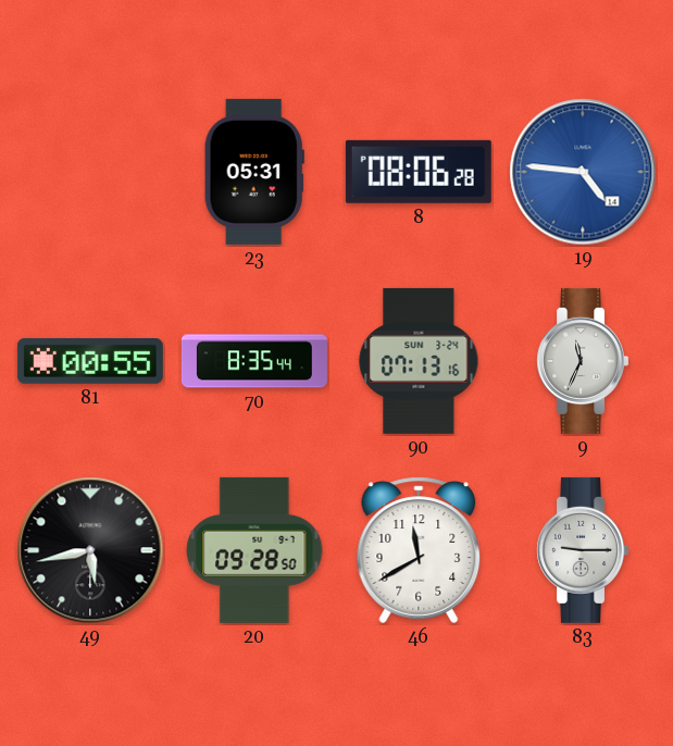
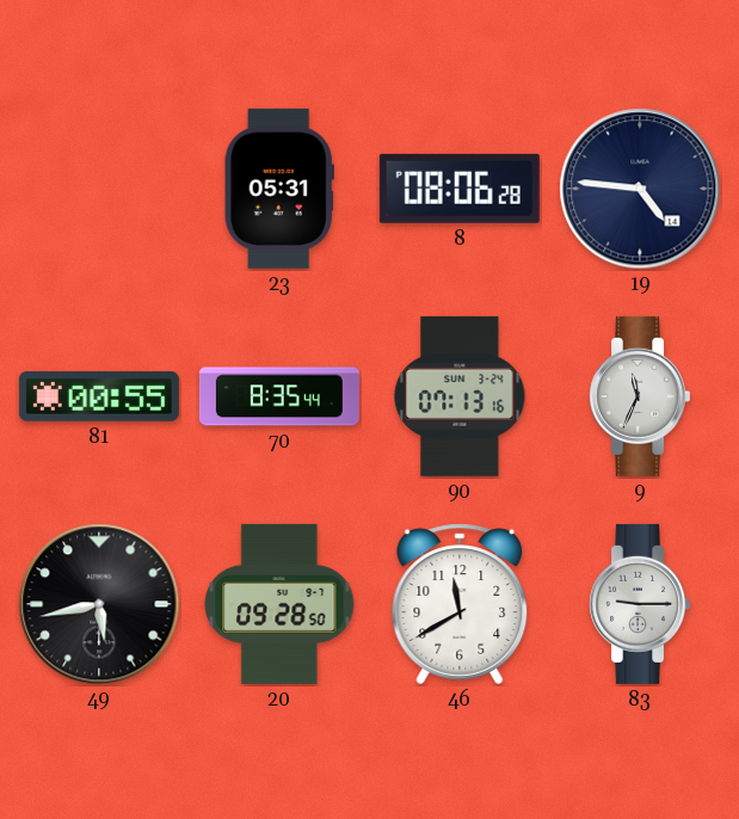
19 dial: blue -> navy
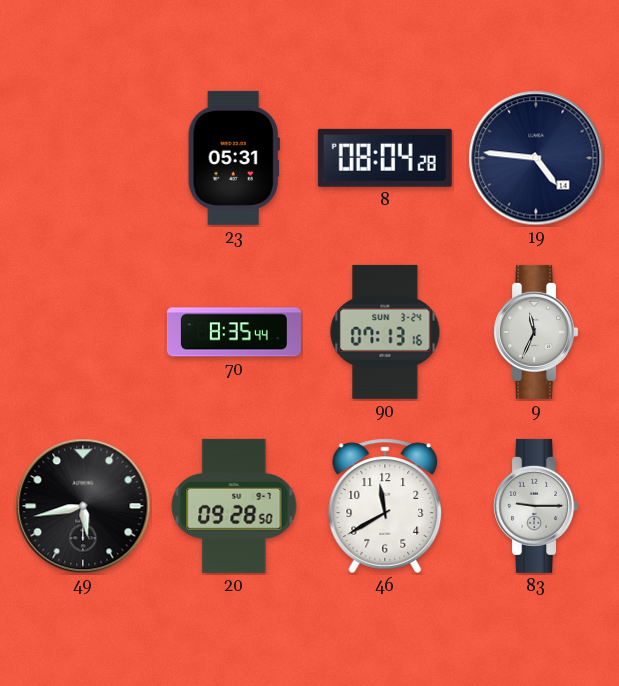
8: 08:06 -> 08:04
81: 00:55 -> none
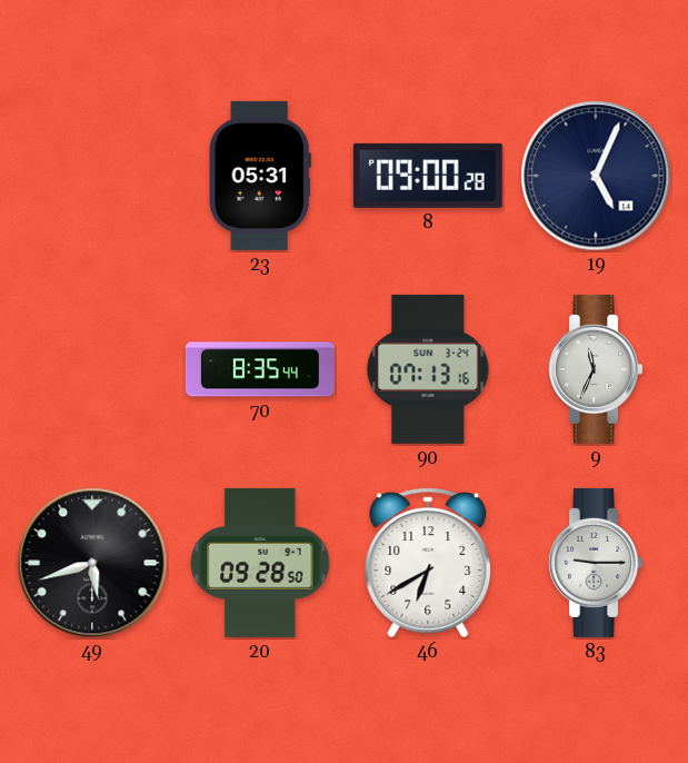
8: 08:04 -> 09:00
19: 4:46 -> 5:04
49: 5:43 -> 5:42
46: 11:40 -> 6:40
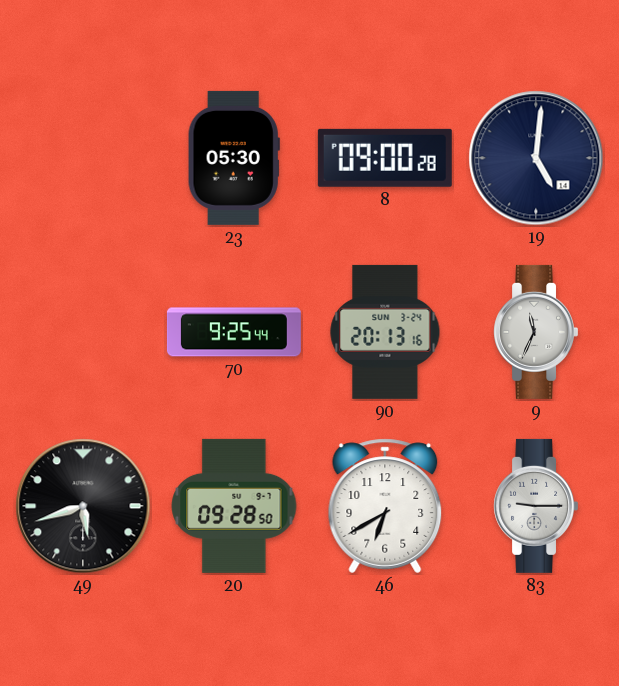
23: 05:31 -> 05:30
19: 5:04 -> 5:01
70: 8:35 -> 9:25
90: 07:13 -> 20:13
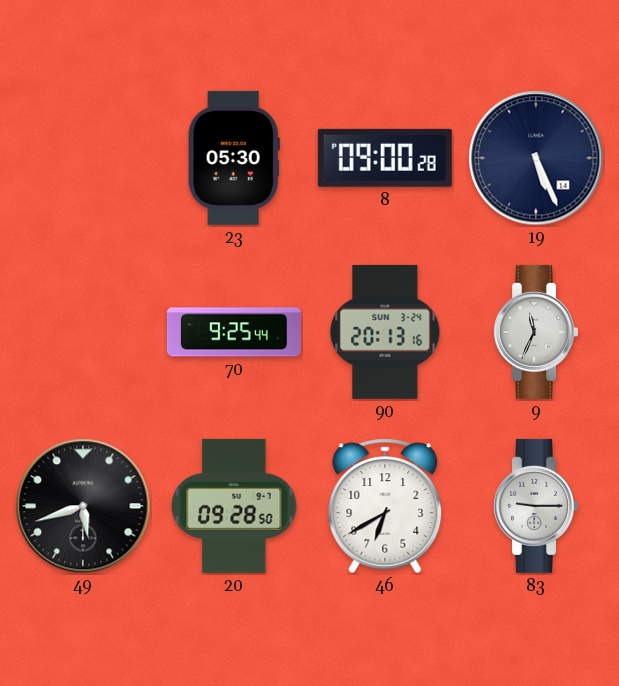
19: 5:01 -> 5:26
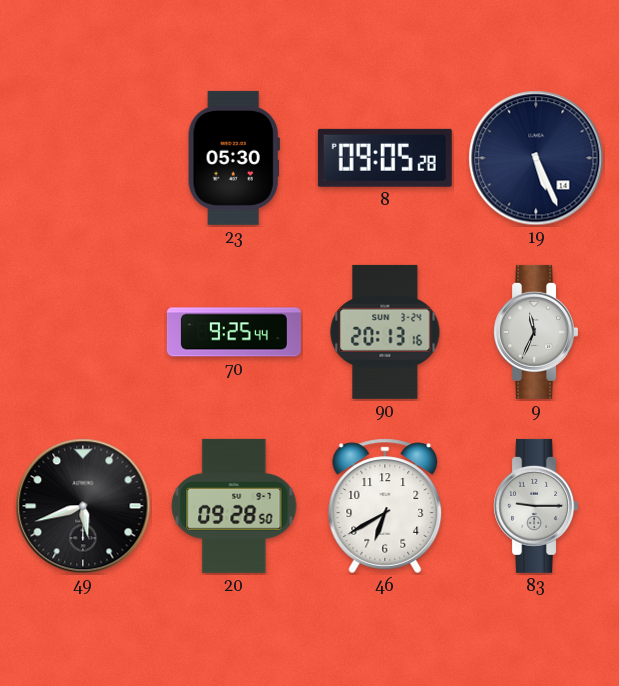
8: 09:00 -> 09:05
